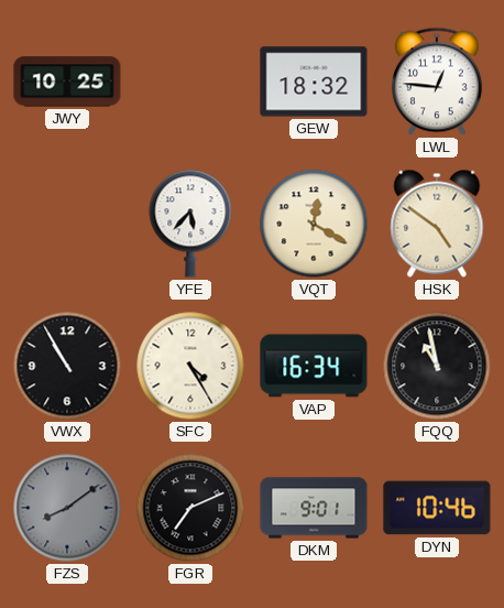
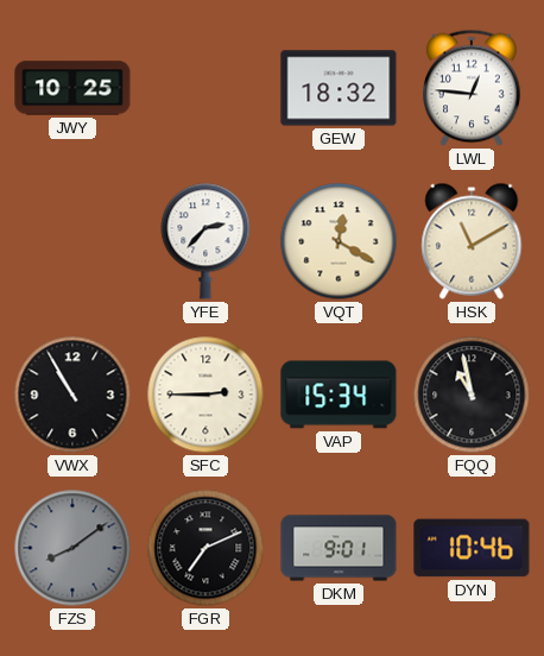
YFE: 5:37 -> 2:37
HSK: 4:51 -> 11:10
SFC: 4:25 -> 2:45
VAP: 16:34 -> 15:34
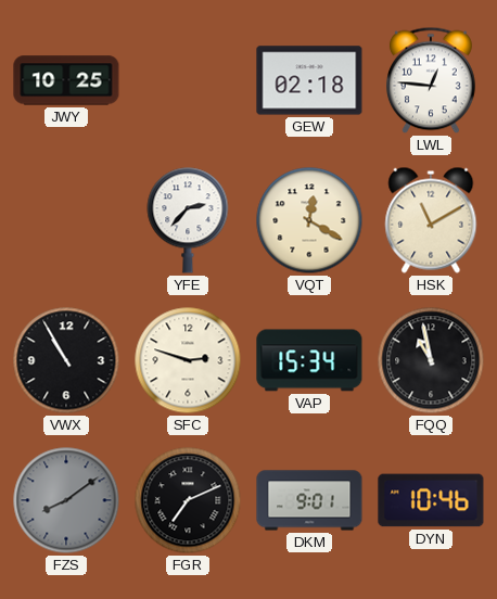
GEW: 18:32 -> 02:18
SFC: 2:45 -> 2:48
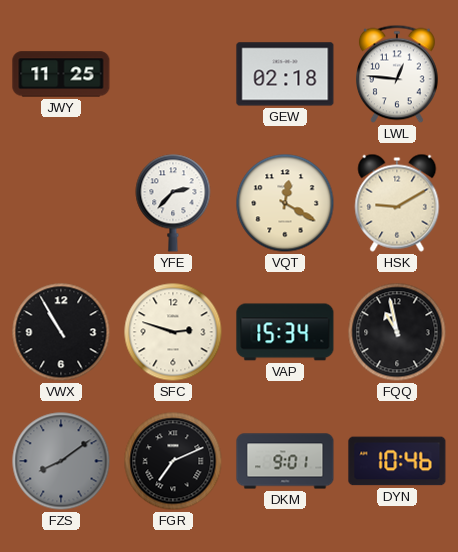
JWY: 10:25 -> 11:25
HSK: 11:10 -> 9:10
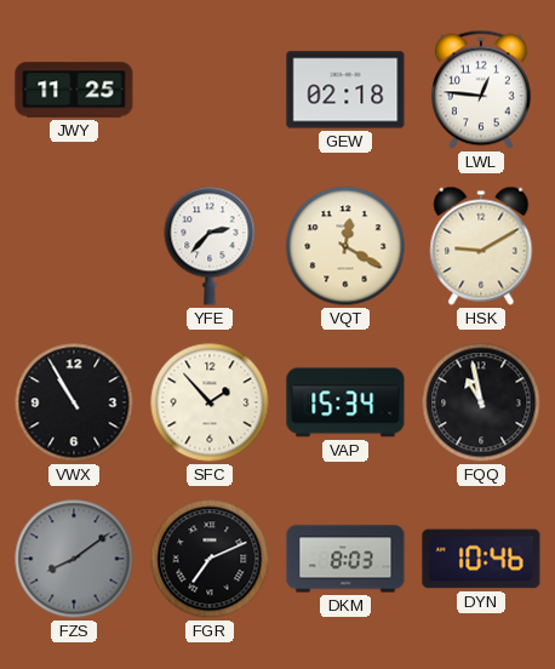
SFC: 2:48 -> 1:53
DKM: 9:01 -> 8:03
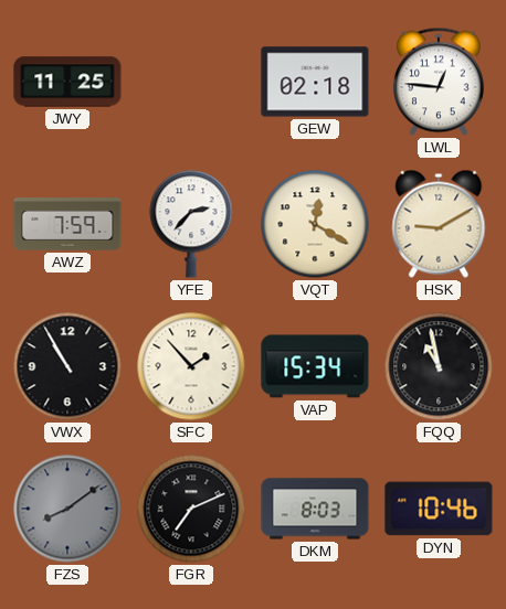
AWZ: none -> 7:59
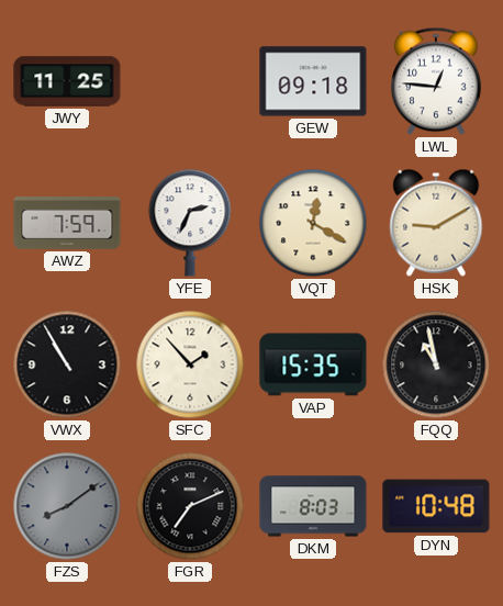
GEW: 02:18 -> 09:18
YFE: 2:37 -> 2:34
VAP: 15:34 -> 15:35
DYN: 10:46 -> 10:48
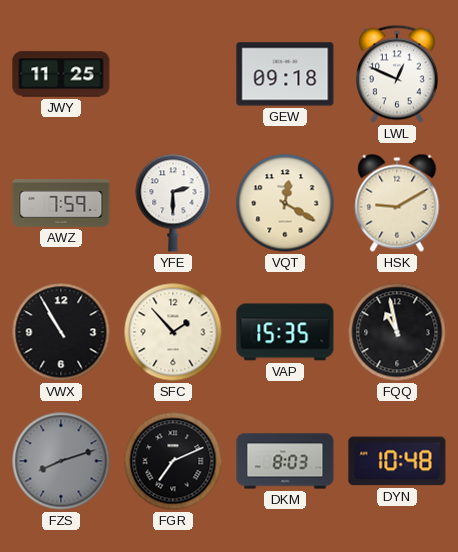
LWL: 12:46 -> 12:49
YFE: 2:34 -> 2:30
FZS: 8:09 -> 8:12
